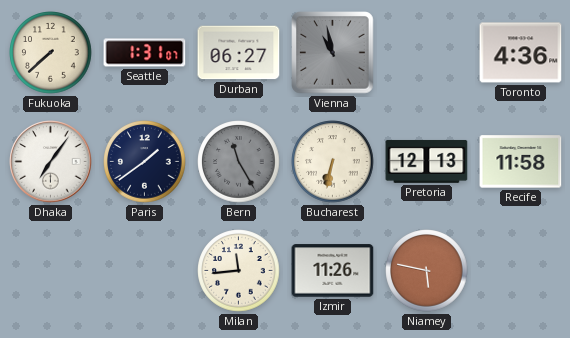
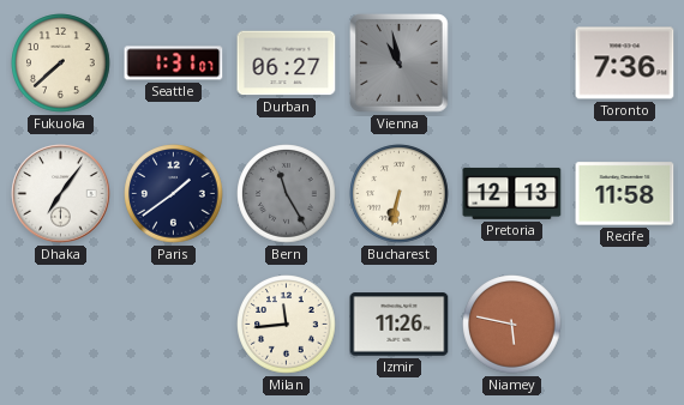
Toronto: 4:36 -> 7:36
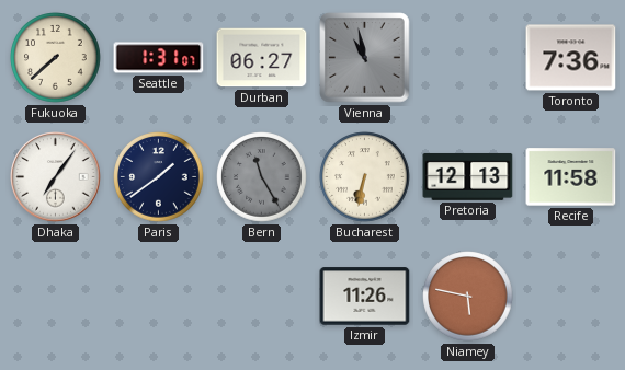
Milan: 11:44 -> none
